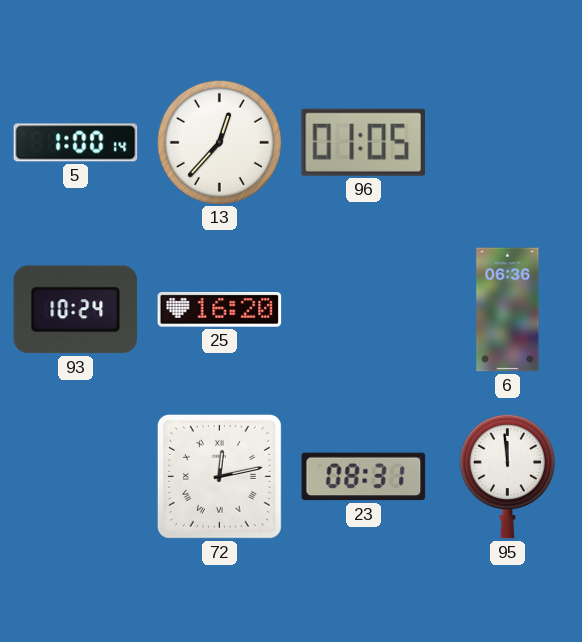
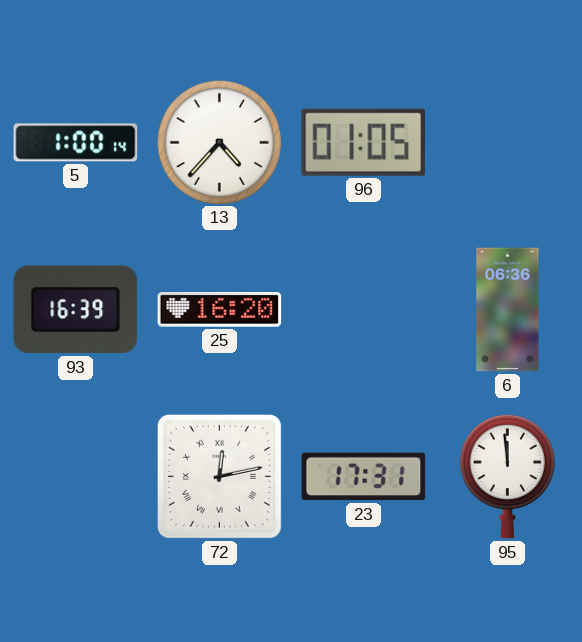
13: 12:37 -> 4:37
93: 10:24 -> 16:39
23: 08:31 -> 17:31
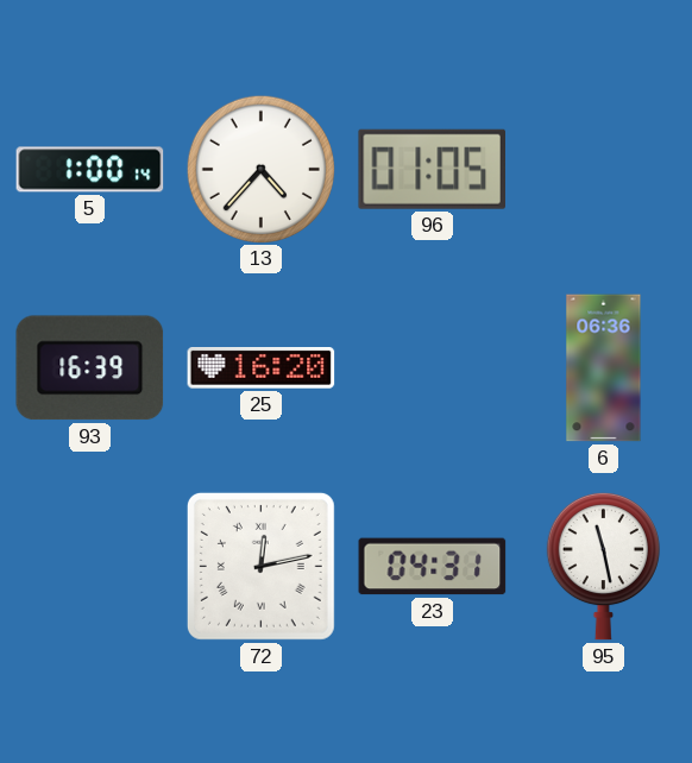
23: 17:31 -> 04:31
95: 11:59 -> 11:28
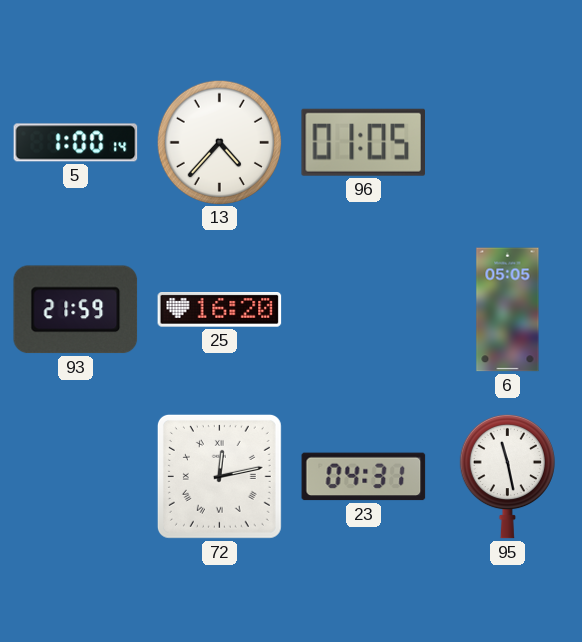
93: 16:39 -> 21:59
6: 06:36 -> 05:05
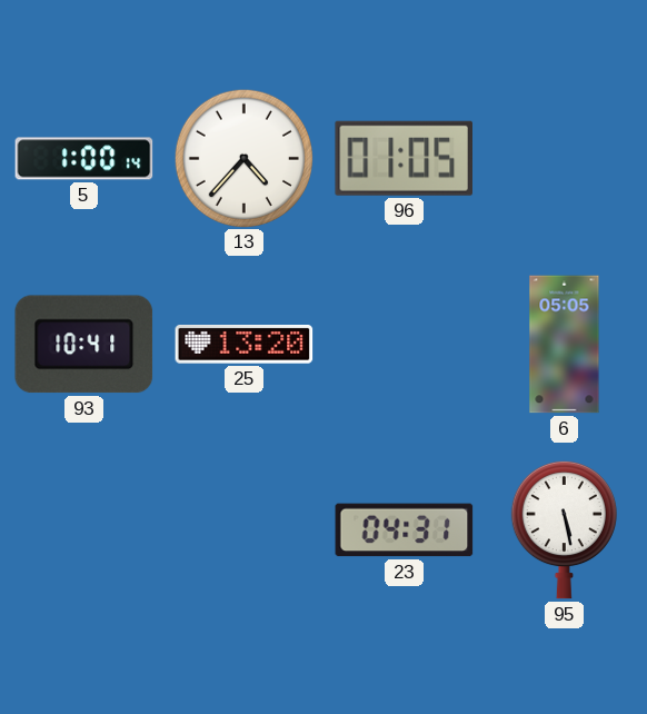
93: 21:59 -> 10:41
25: 16:20 -> 13:20
72: 12:13 -> none
95: 11:28 -> 5:28
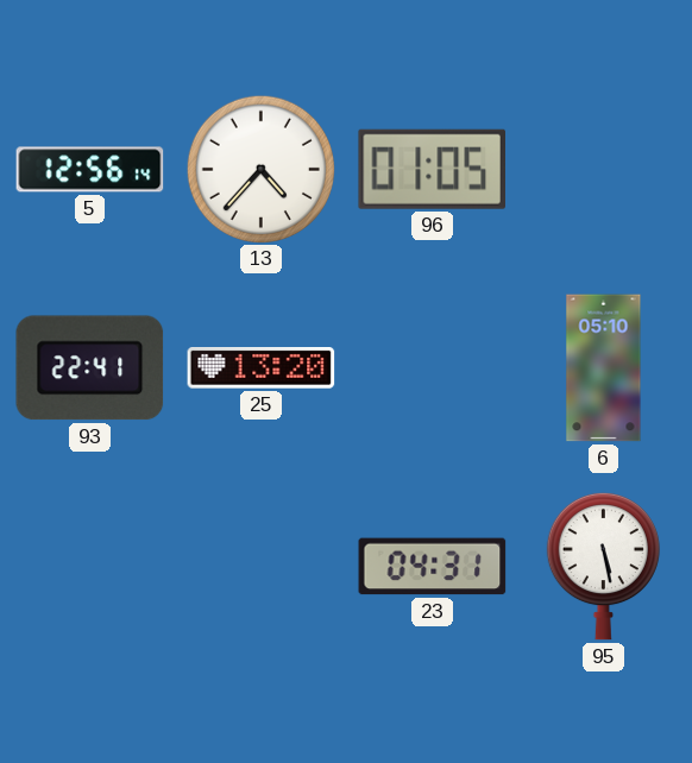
5: 1:00 -> 12:56
93: 10:41 -> 22:41
6: 05:05 -> 05:10
